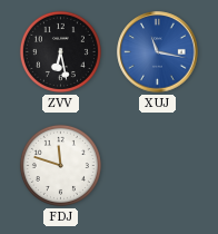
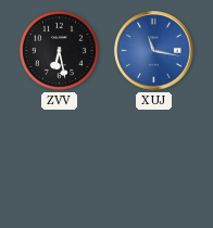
FDJ: 11:48 -> none
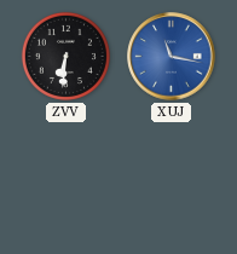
ZVV: 6:28 -> 6:31
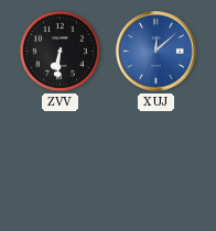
XUJ: 11:17 -> 12:08
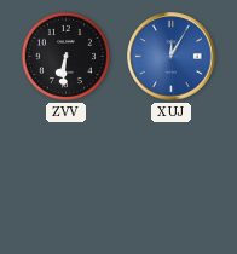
XUJ: 12:08 -> 12:05
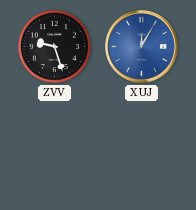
ZVV: 6:31 -> 9:27
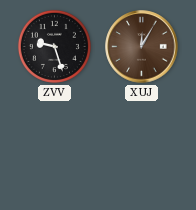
XUJ dial: blue -> brown
